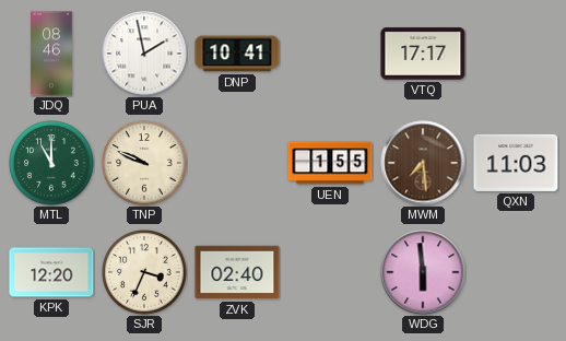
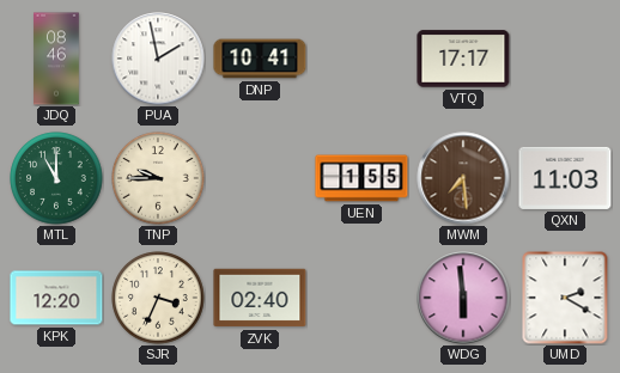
TNP: 9:49 -> 9:45
UMD: none -> 2:20
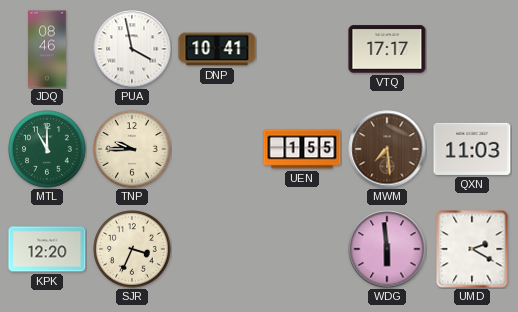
PUA: 1:58 -> 3:58
ZVK: 02:40 -> none
